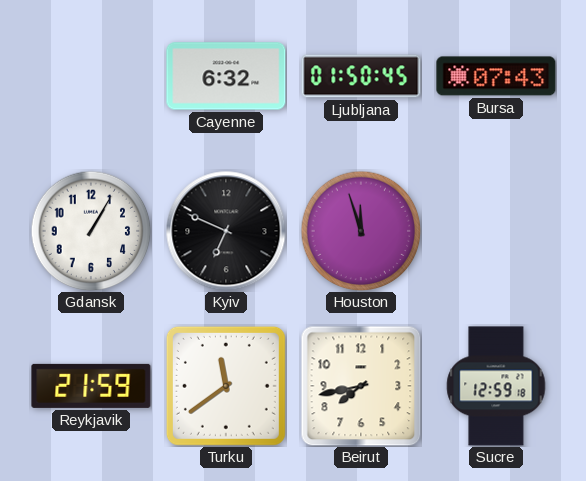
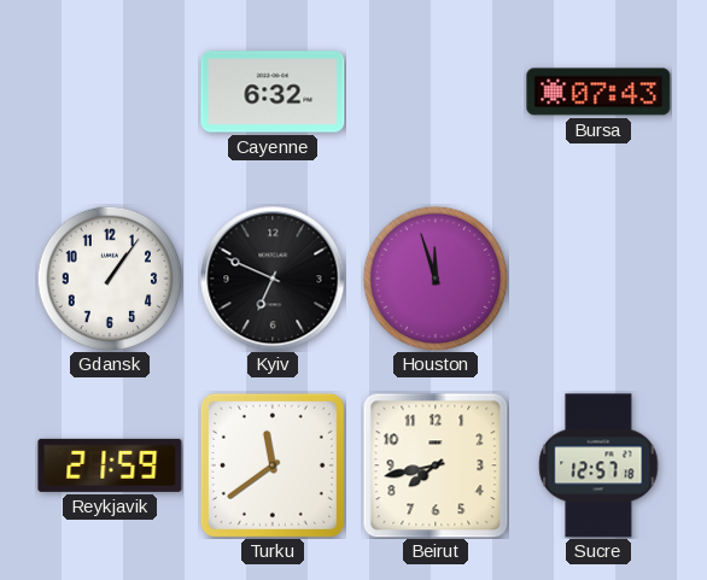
Ljubljana: 01:50 -> none
Gdansk: 1:05 -> 1:06
Sucre: 12:59 -> 12:57
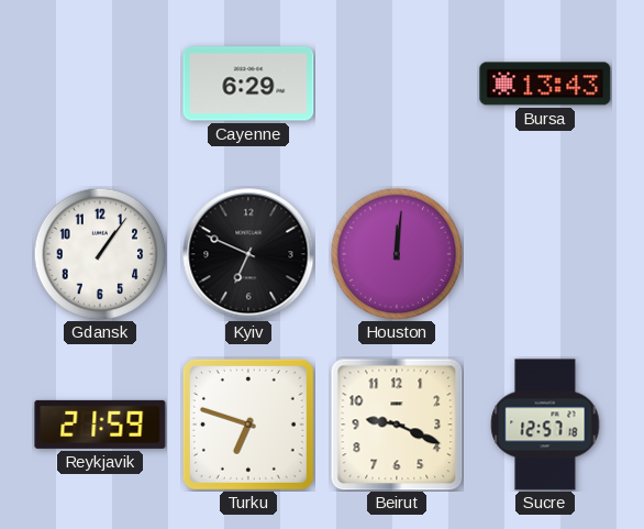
Cayenne: 6:32 -> 6:29
Bursa: 07:43 -> 13:43
Houston: 11:57 -> 12:01
Turku: 11:39 -> 6:48
Beirut: 7:43 -> 9:19
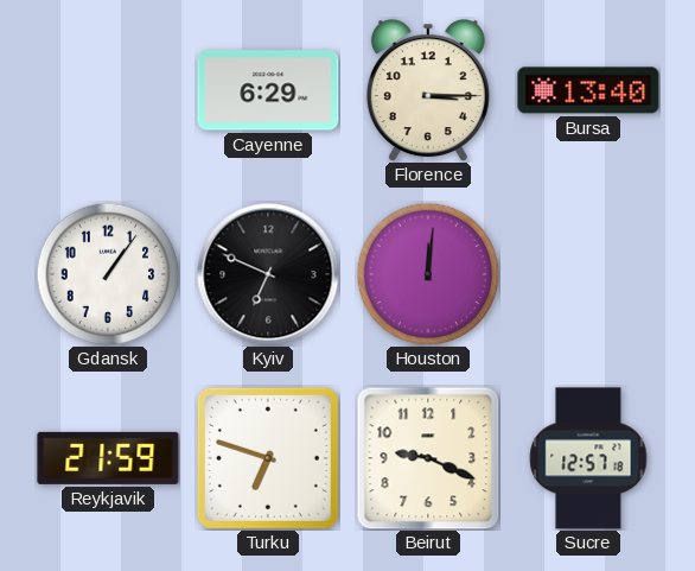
Florence: none -> 3:15
Bursa: 13:43 -> 13:40
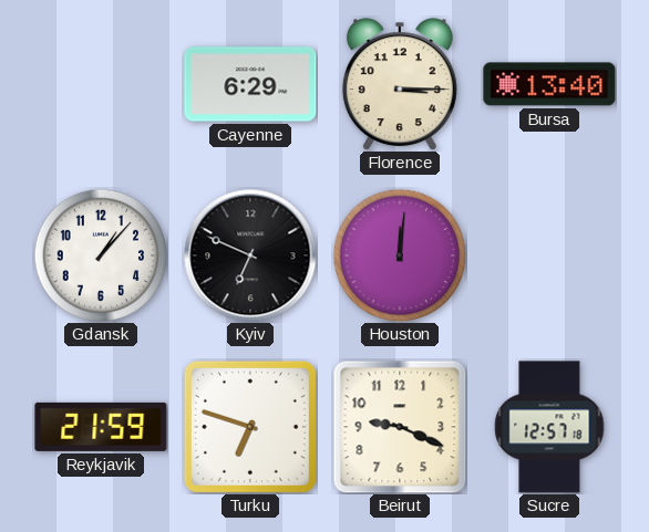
Gdansk: 1:06 -> 1:07
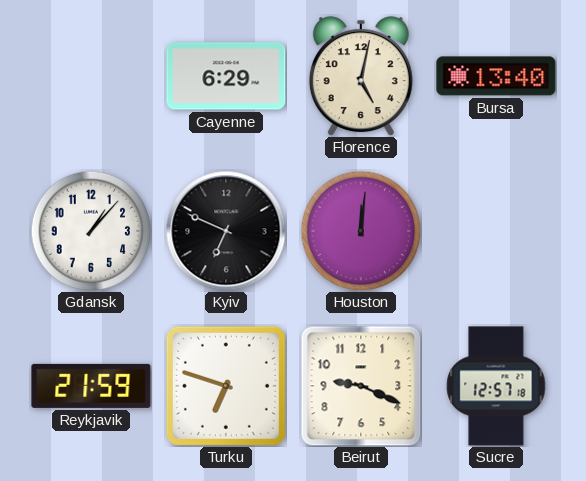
Florence: 3:15 -> 5:02
